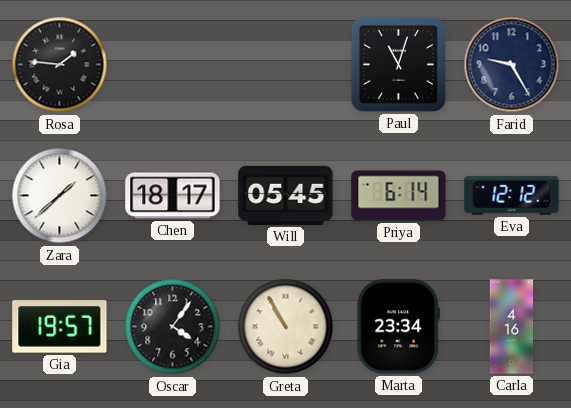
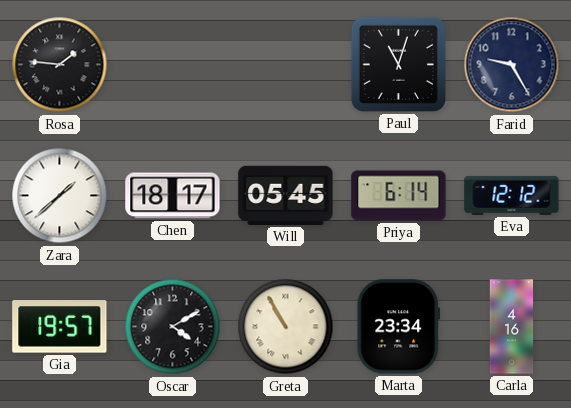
Oscar: 4:06 -> 4:10
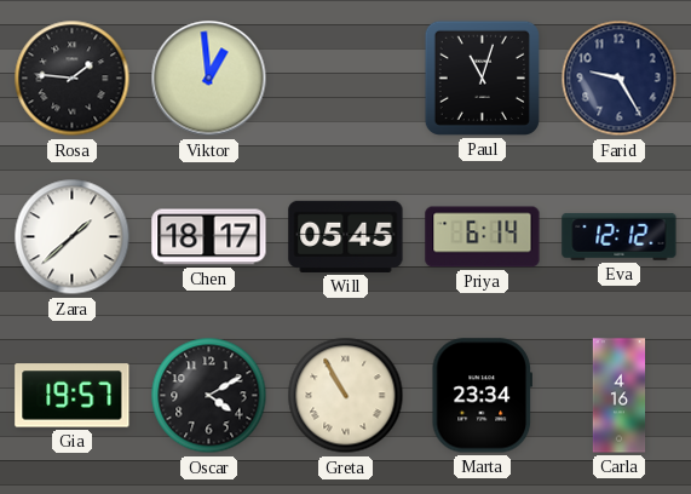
Viktor: none -> 12:59
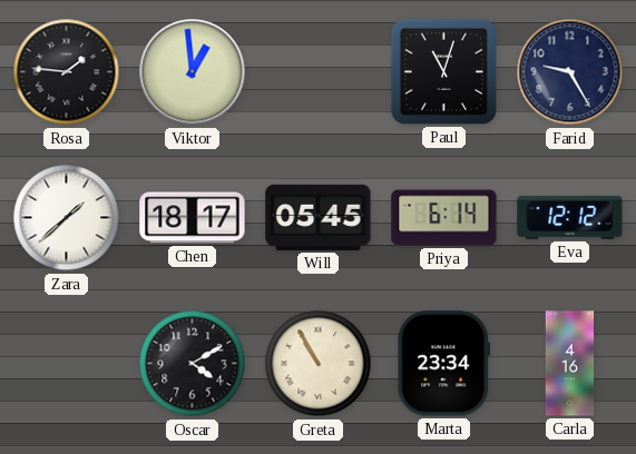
Gia: 19:57 -> none
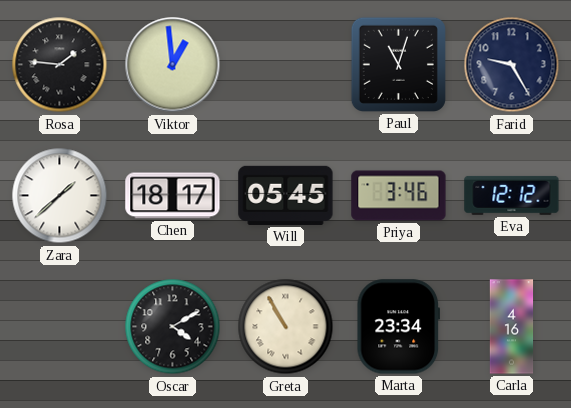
Priya: 6:14 -> 3:46
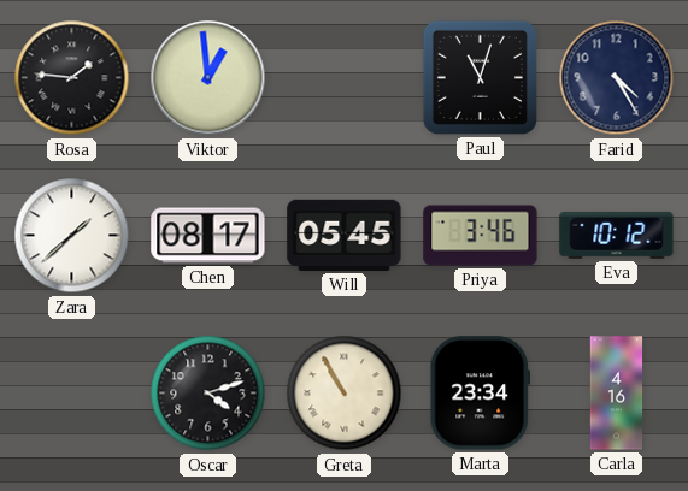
Farid: 9:25 -> 4:25
Chen: 18:17 -> 08:17
Eva: 12:12 -> 10:12
Oscar: 4:10 -> 4:12
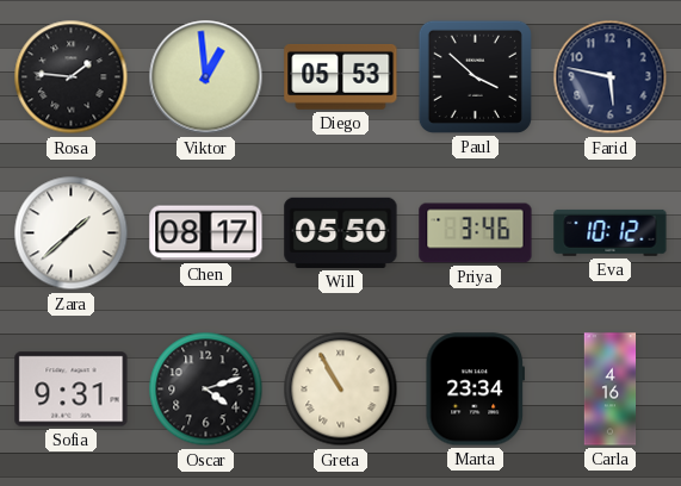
Diego: none -> 05:53
Paul: 11:03 -> 3:52
Farid: 4:25 -> 5:47
Will: 05:45 -> 05:50
Sofia: none -> 9:31
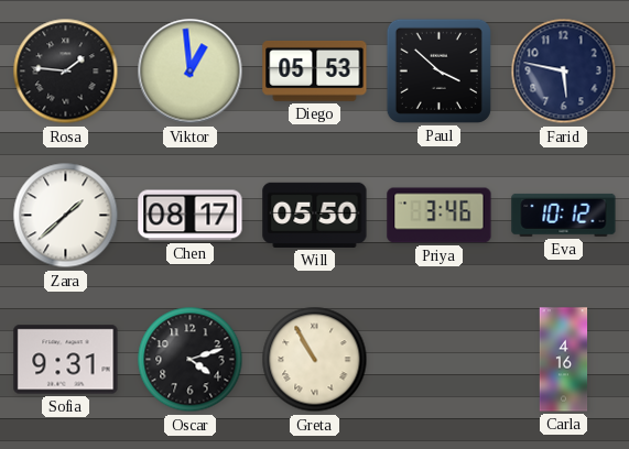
Marta: 23:34 -> none
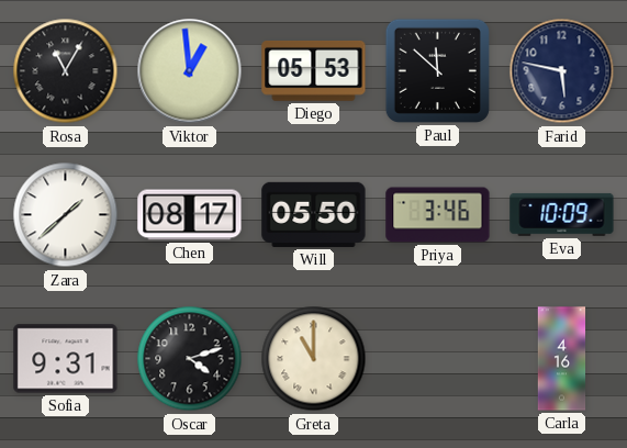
Rosa: 1:46 -> 11:05
Paul: 3:52 -> 11:52
Eva: 10:12 -> 10:09
Greta: 10:55 -> 11:00
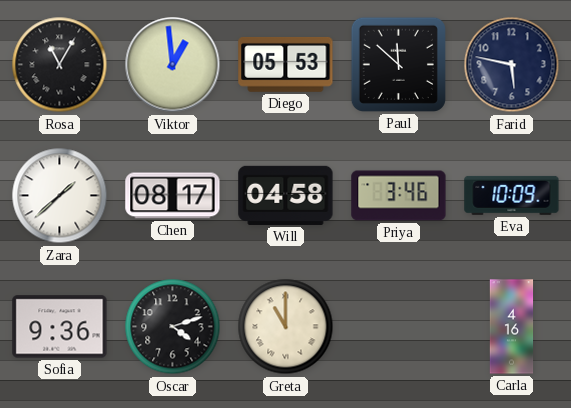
Will: 05:50 -> 04:58
Sofia: 9:31 -> 9:36
